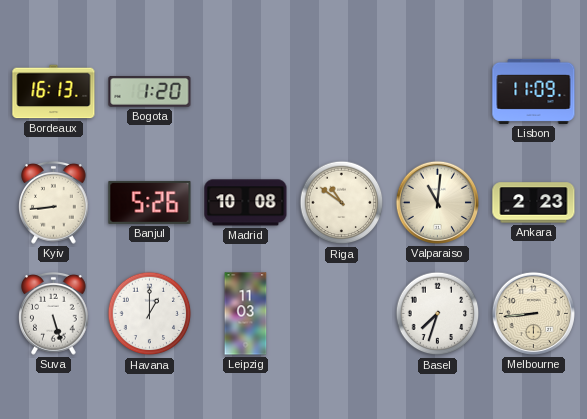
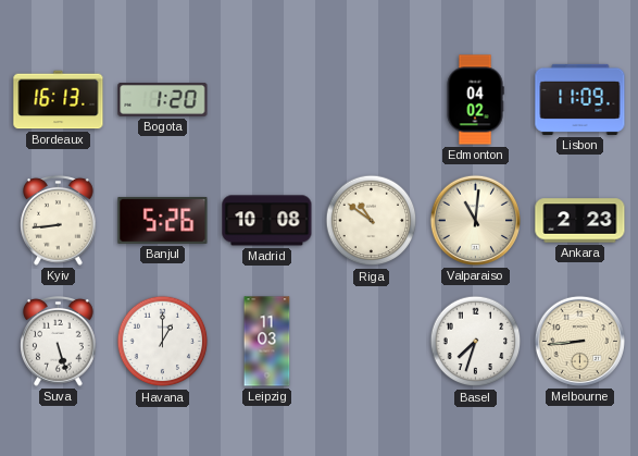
Edmonton: none -> 04:02
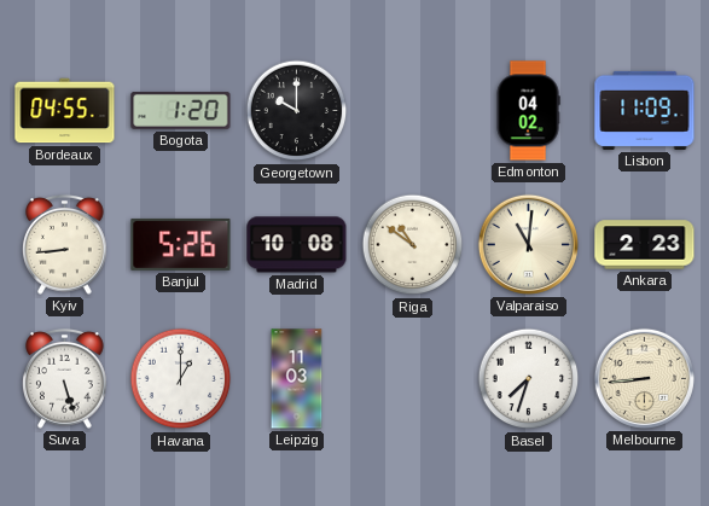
Bordeaux: 16:13 -> 04:55
Georgetown: none -> 10:00
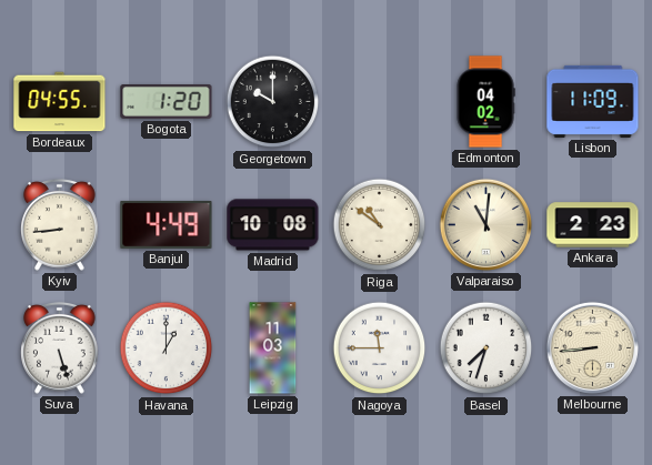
Banjul: 5:26 -> 4:49
Nagoya: none -> 11:45
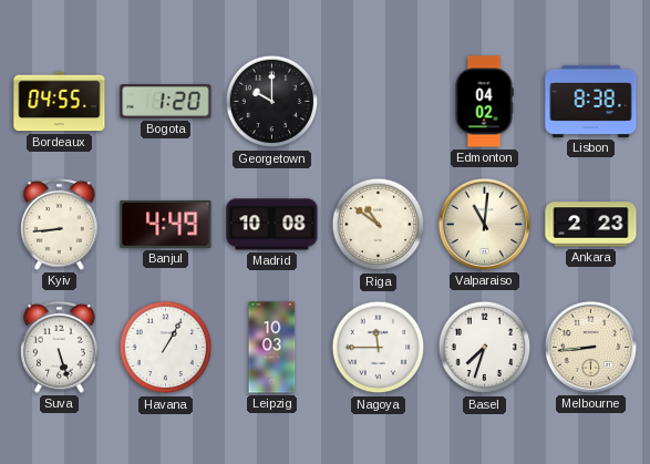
Lisbon: 11:09 -> 8:38
Havana: 1:00 -> 1:05
Leipzig: 11:03 -> 10:03
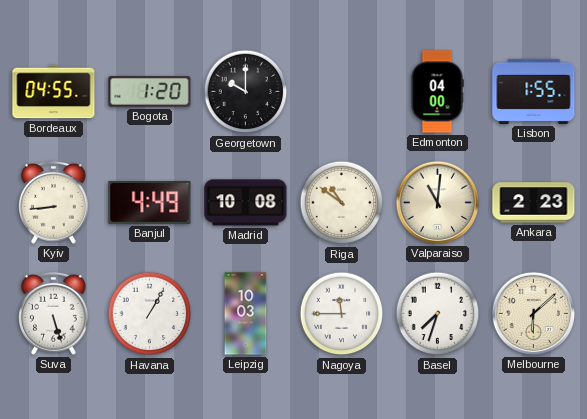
Edmonton: 04:02 -> 04:00
Lisbon: 8:38 -> 1:55
Melbourne: 8:44 -> 6:08
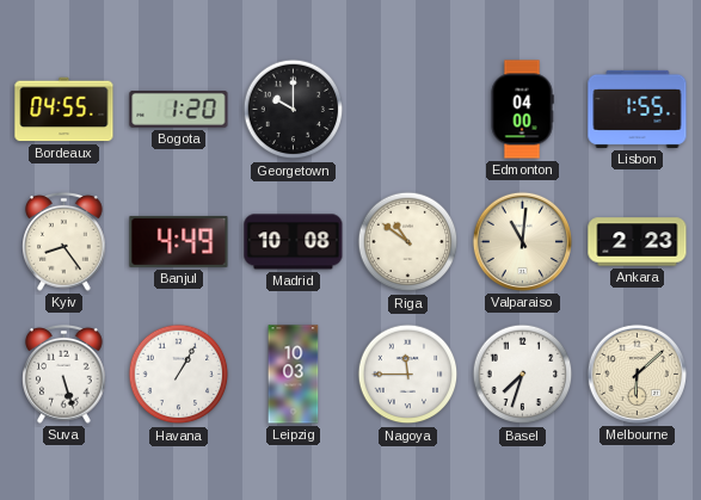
Kyiv: 8:44 -> 8:24
